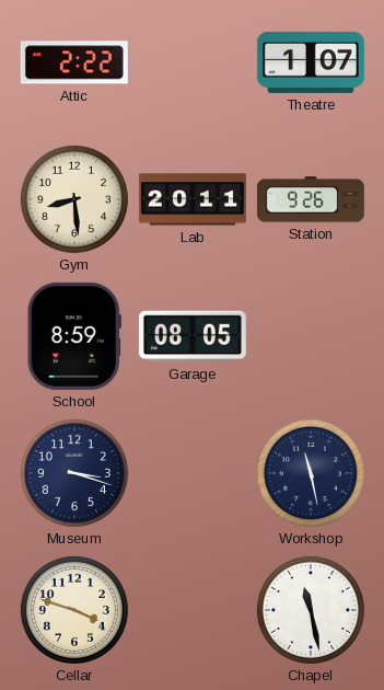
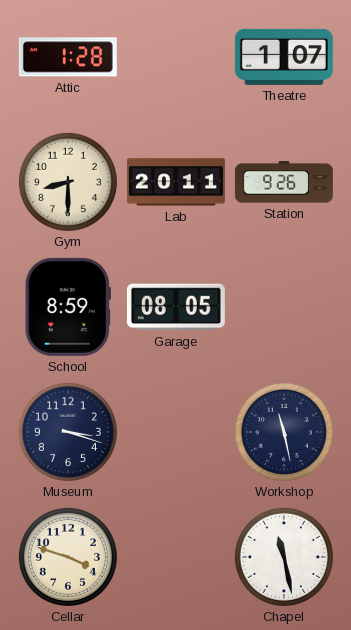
Attic: 2:22 -> 1:28
Gym: 8:29 -> 8:30
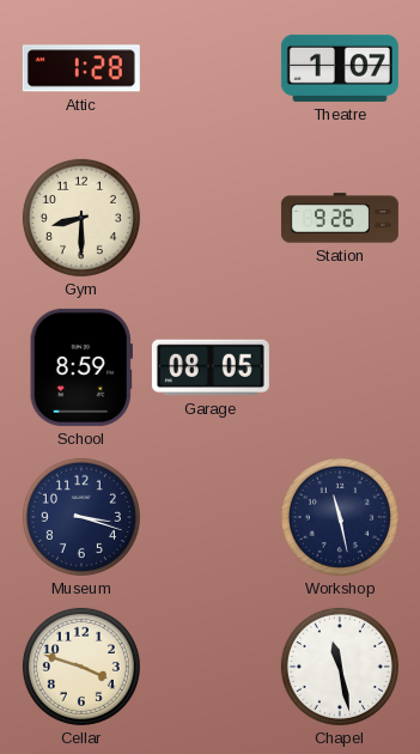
Lab: 20:11 -> none
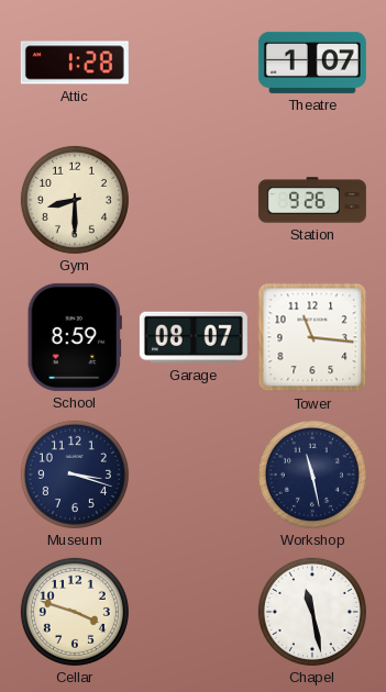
Garage: 08:05 -> 08:07
Tower: none -> 11:16
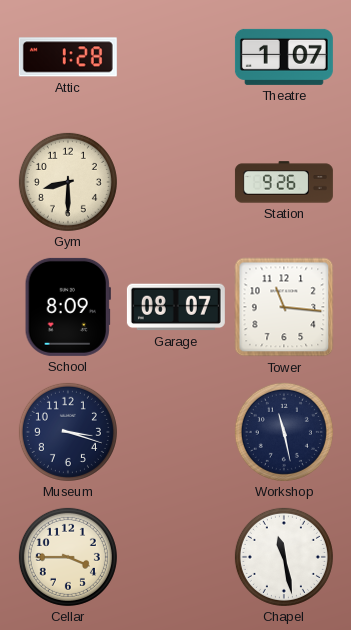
School: 8:59 -> 8:09
Cellar: 3:48 -> 3:45
